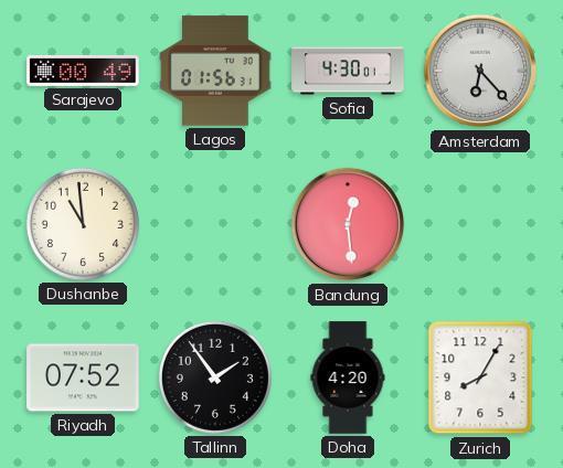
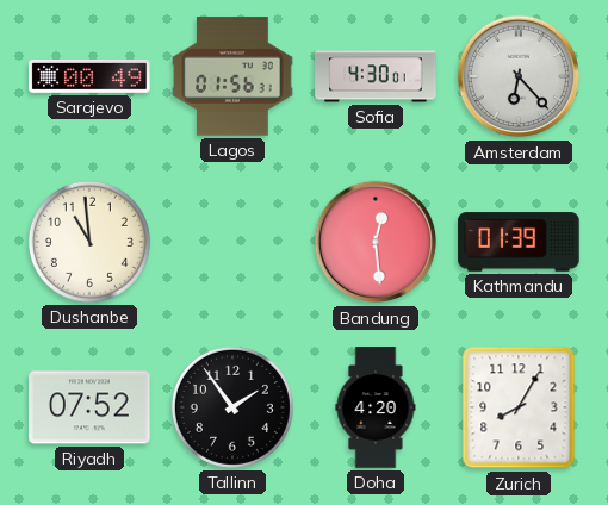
Kathmandu: none -> 01:39
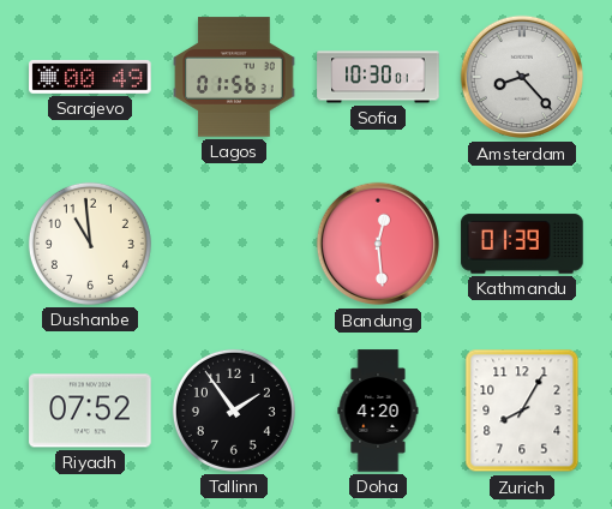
Sofia: 4:30 -> 10:30
Amsterdam: 6:23 -> 8:23
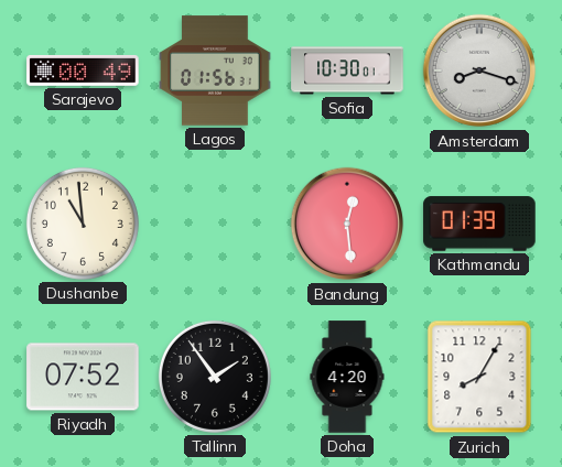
Amsterdam: 8:23 -> 8:18
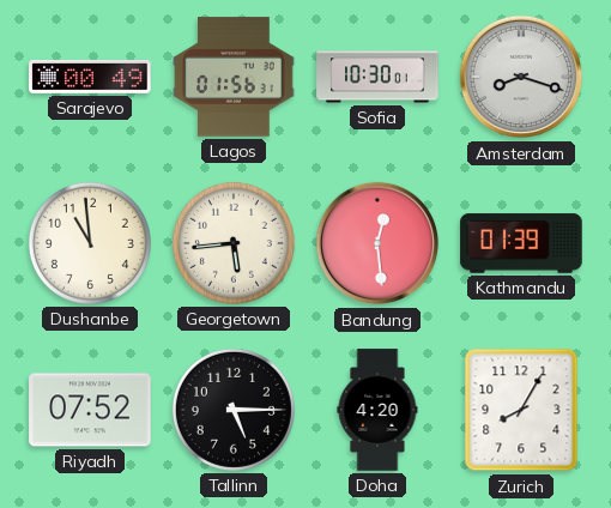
Georgetown: none -> 5:44
Tallinn: 1:54 -> 5:15
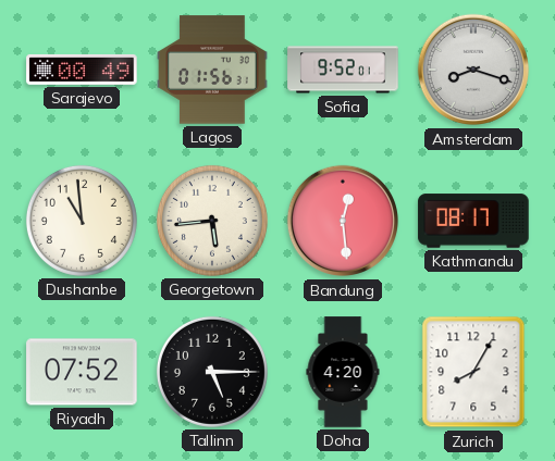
Sofia: 10:30 -> 9:52
Kathmandu: 01:39 -> 08:17
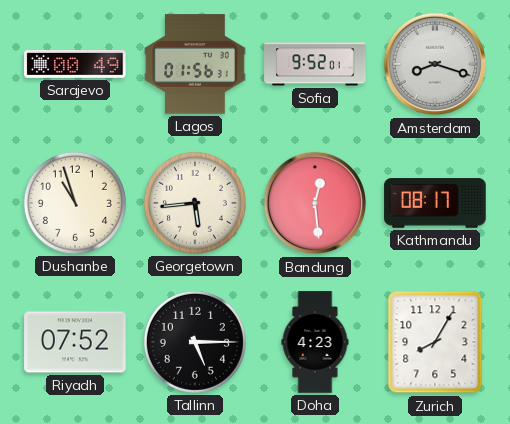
Dushanbe: 10:59 -> 10:57
Doha: 4:20 -> 4:23
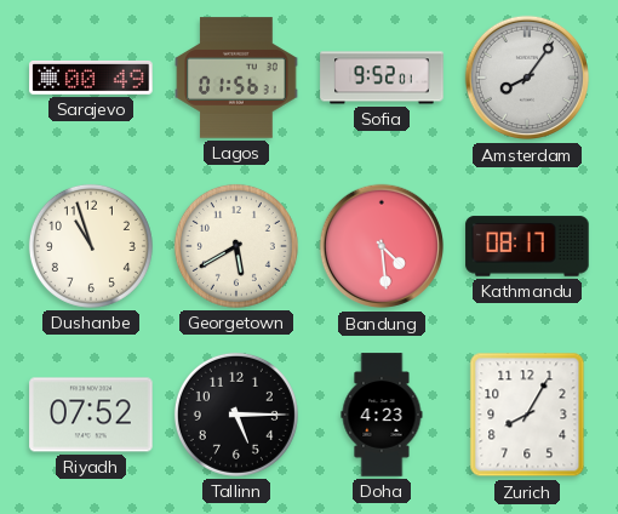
Amsterdam: 8:18 -> 8:06
Georgetown: 5:44 -> 5:40
Bandung: 12:29 -> 4:29
